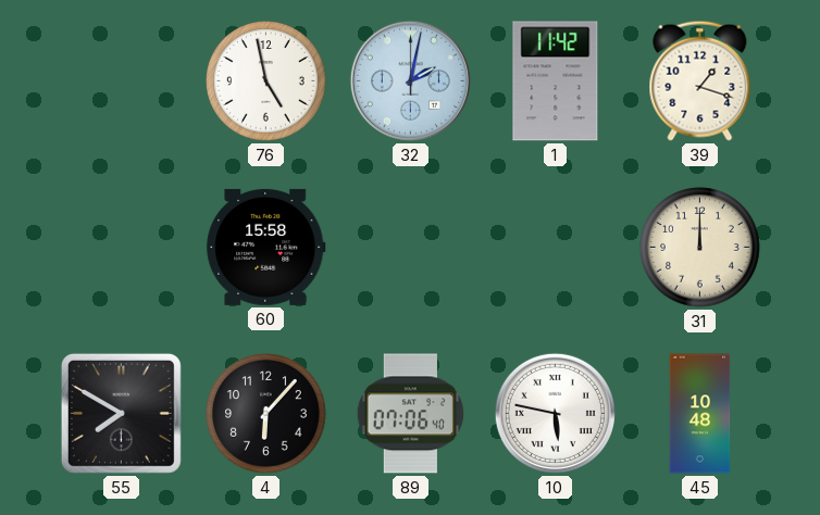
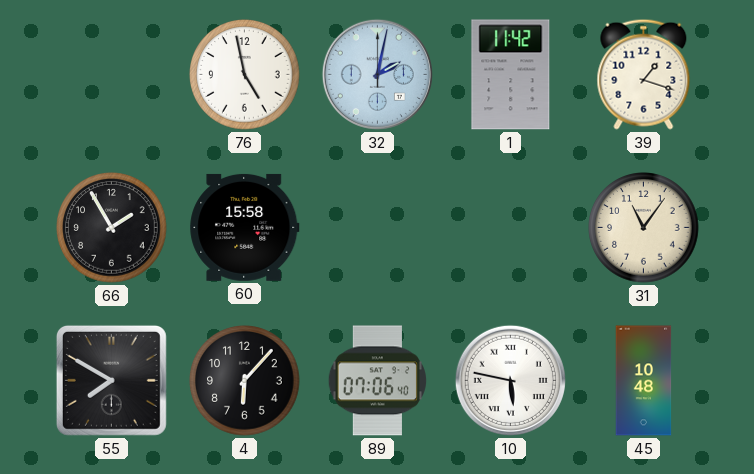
66: none -> 1:55
31: 12:00 -> 11:06
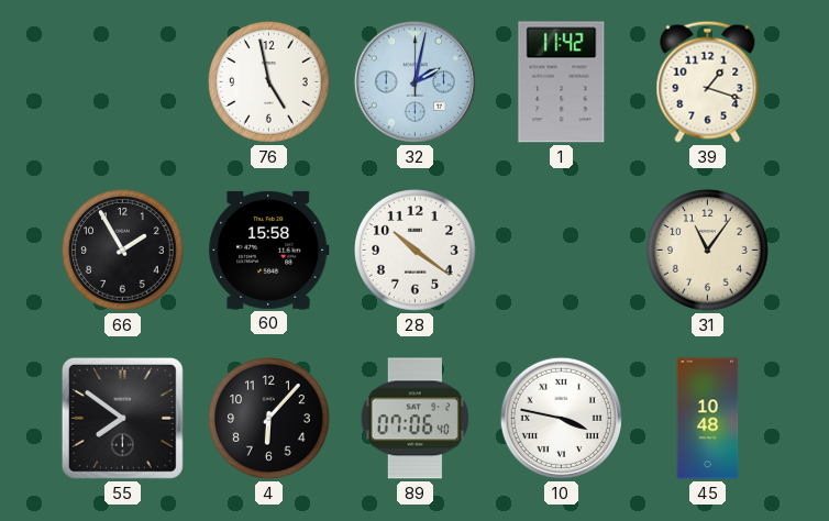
28: none -> 10:21
55: 7:50 -> 7:51
10: 5:47 -> 3:47
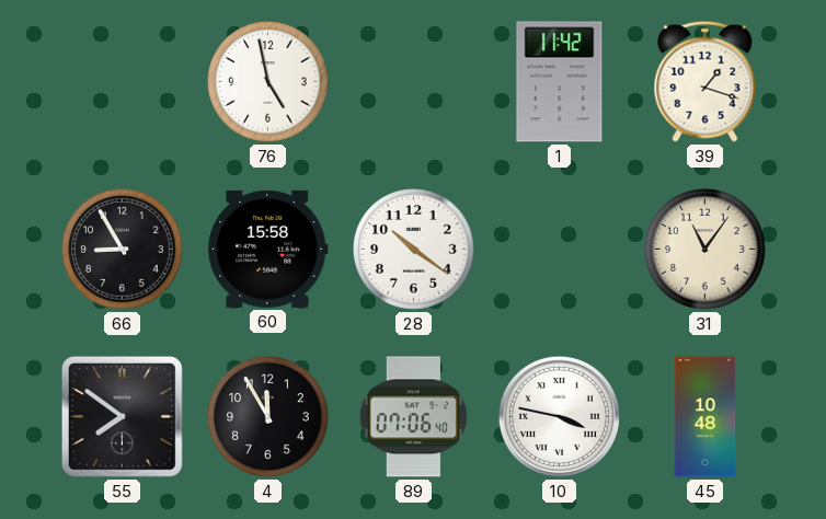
32: 2:02 -> none
66: 1:55 -> 8:55
4: 6:07 -> 11:55
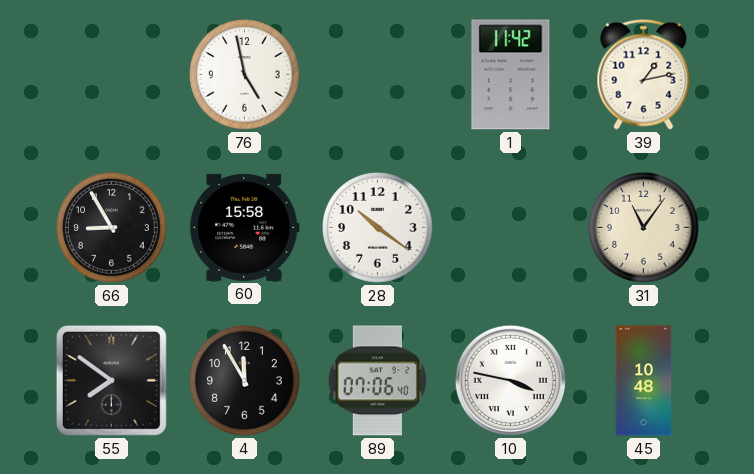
39: 1:18 -> 1:13
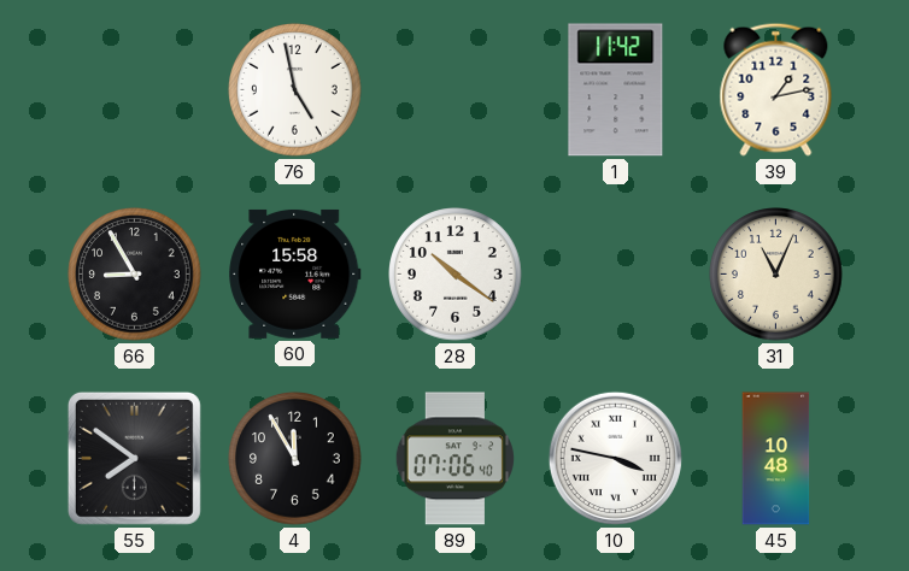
31: 11:06 -> 11:04
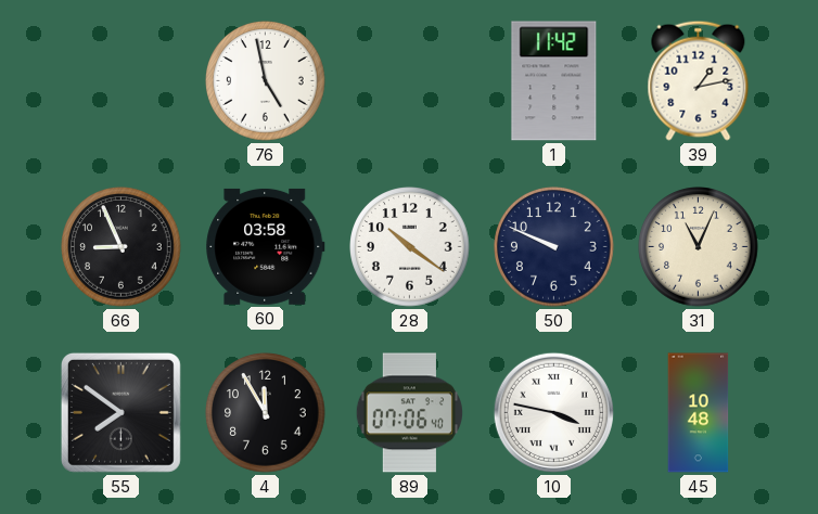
66: 8:55 -> 8:56
60: 15:58 -> 03:58
50: none -> 9:49
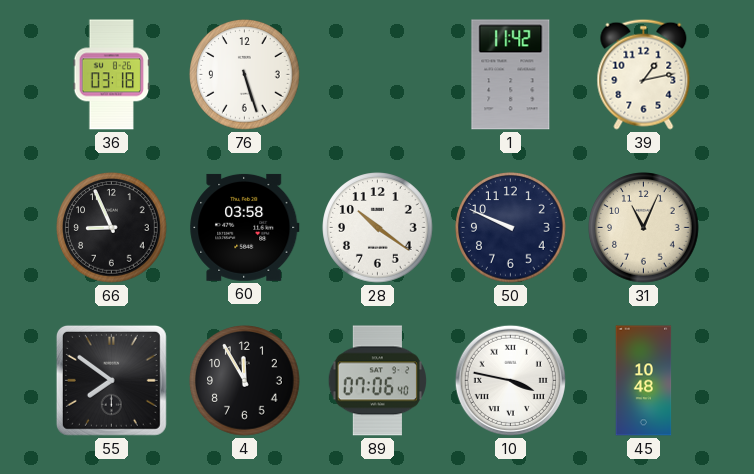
36: none -> 03:18
76: 4:58 -> 5:27
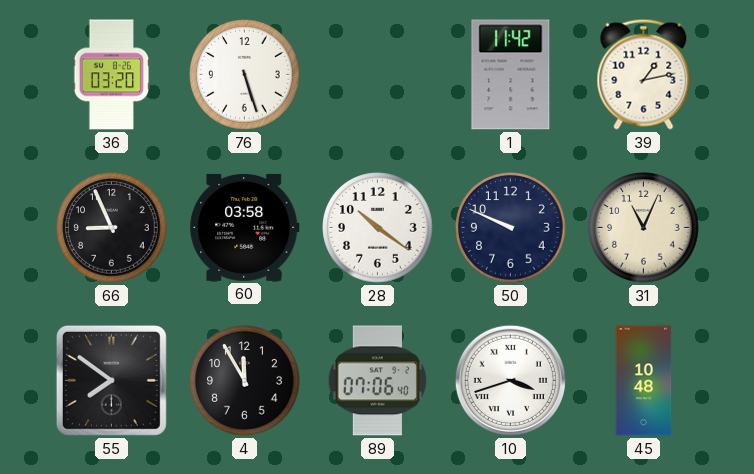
36: 03:18 -> 03:20
10: 3:47 -> 3:42
